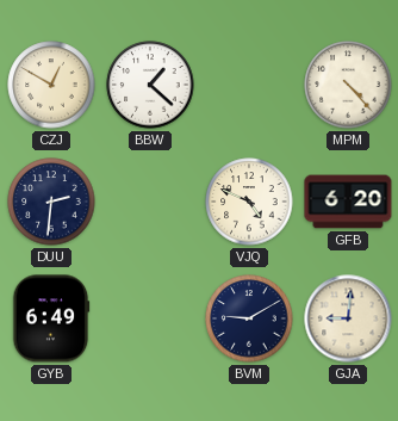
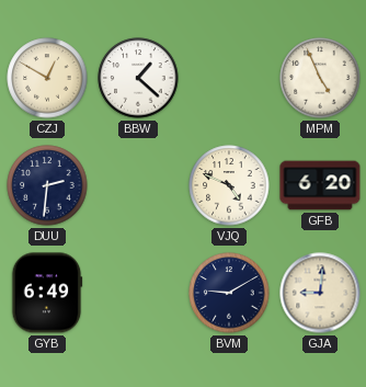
MPM: 4:23 -> 4:56
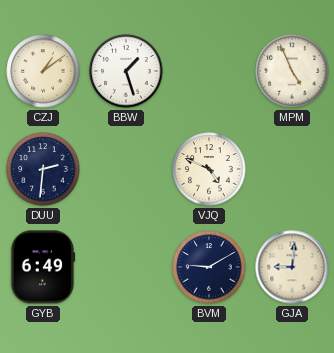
CZJ: 12:50 -> 1:09
BBW: 1:22 -> 1:27
GFB: 6:20 -> none
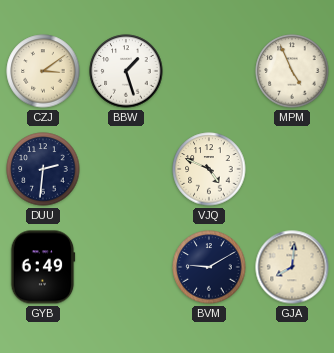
CZJ: 1:09 -> 3:09
GJA: 9:01 -> 8:01
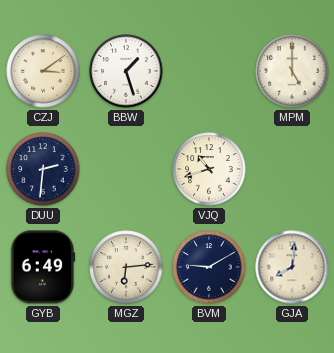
MPM: 4:56 -> 5:00
VJQ: 4:49 -> 10:42
MGZ: none -> 6:14
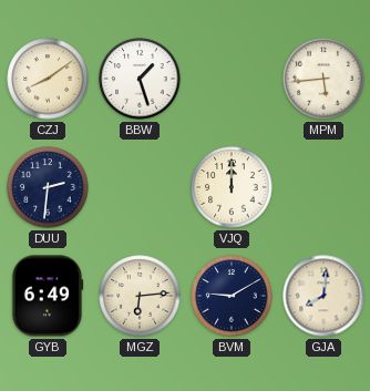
CZJ: 3:09 -> 8:09
MPM: 5:00 -> 5:44
VJQ: 10:42 -> 12:00
